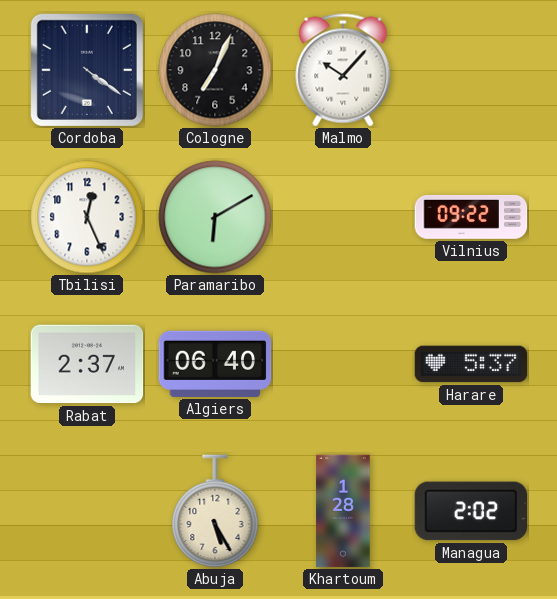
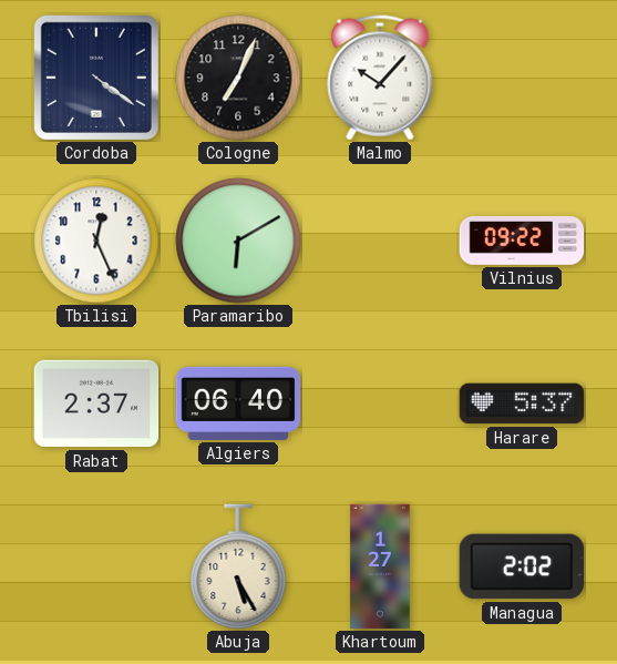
Khartoum: 1:28 -> 1:27
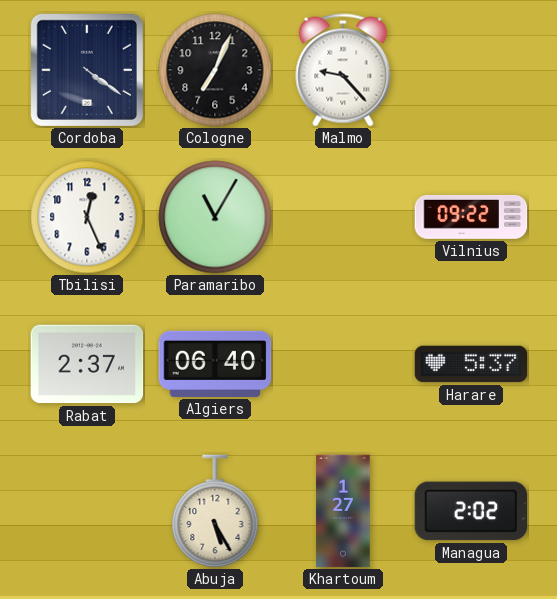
Malmo: 10:07 -> 9:23
Paramaribo: 6:10 -> 11:05
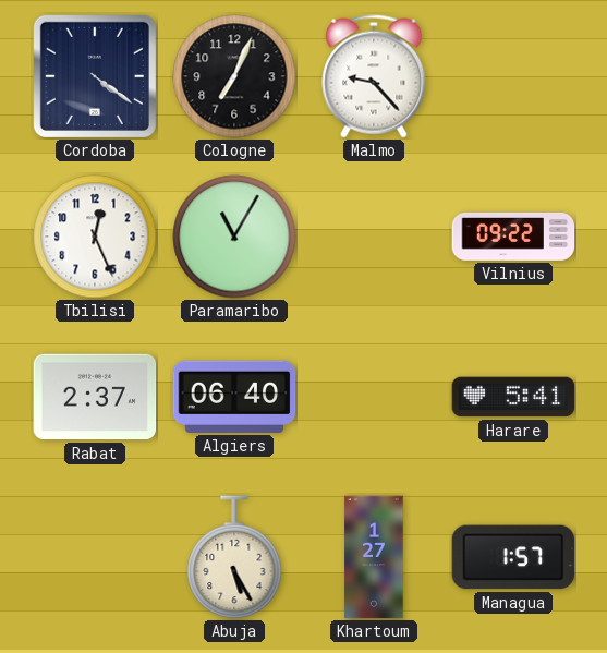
Harare: 5:37 -> 5:41
Managua: 2:02 -> 1:57
